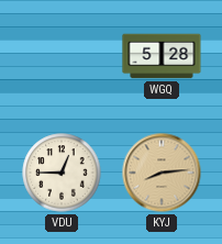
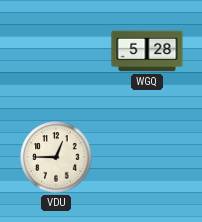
KYJ: 8:14 -> none
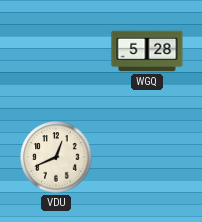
VDU: 12:45 -> 12:41
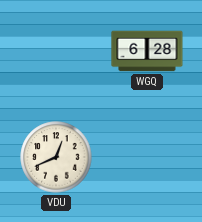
WGQ: 5:28 -> 6:28
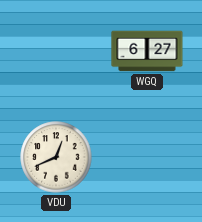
WGQ: 6:28 -> 6:27
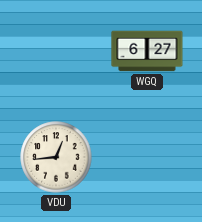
VDU: 12:41 -> 12:44
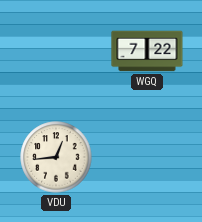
WGQ: 6:27 -> 7:22
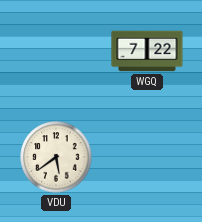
VDU: 12:44 -> 5:39
